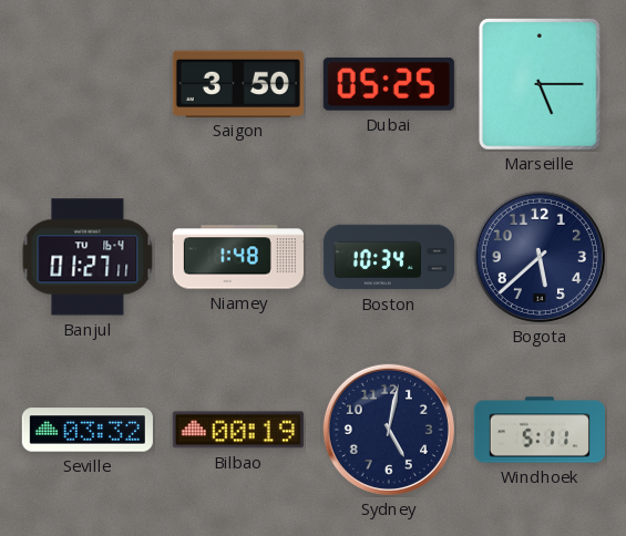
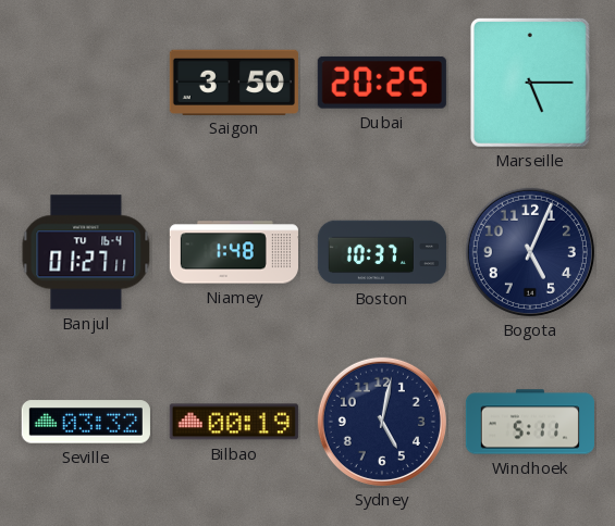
Dubai: 05:25 -> 20:25
Boston: 10:34 -> 10:37
Bogota: 5:38 -> 5:04
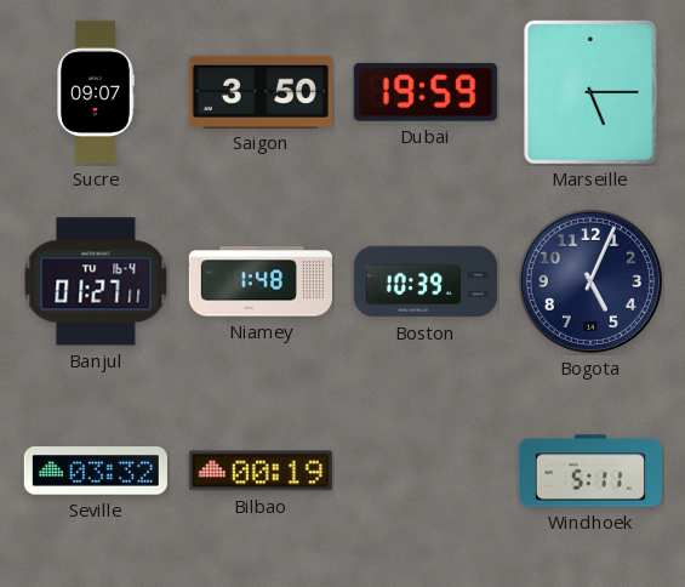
Sucre: none -> 09:07
Dubai: 20:25 -> 19:59
Boston: 10:37 -> 10:39
Sydney: 5:02 -> none
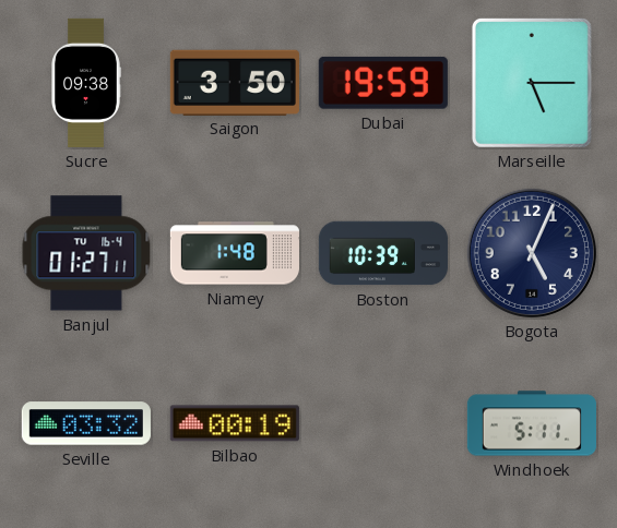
Sucre: 09:07 -> 09:38
